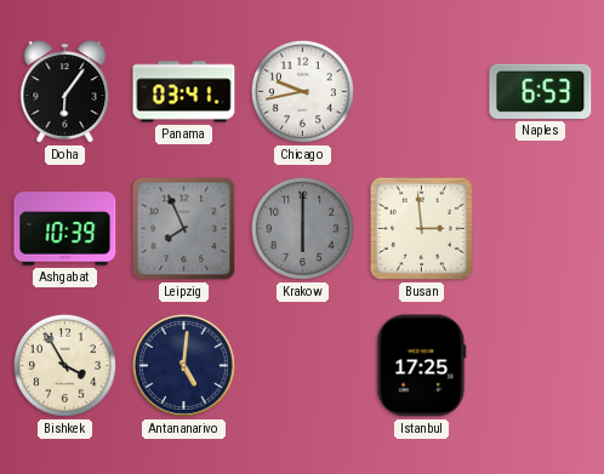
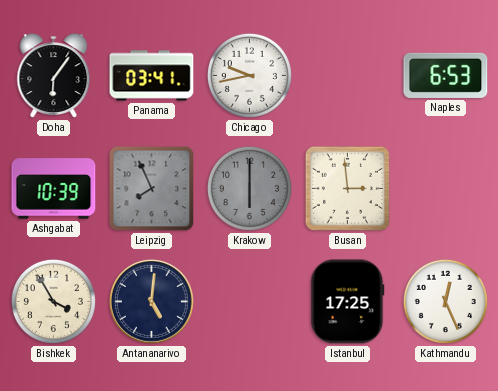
Kathmandu: none -> 12:26
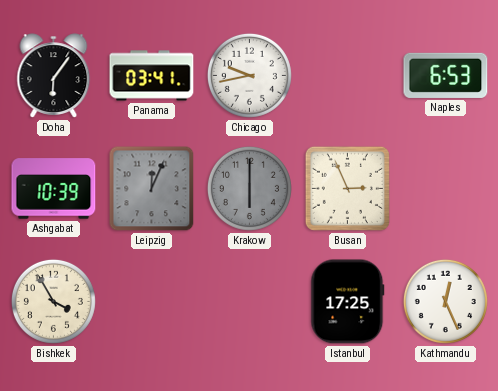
Leipzig: 7:56 -> 12:04
Busan: 2:59 -> 2:56
Antananarivo: 5:01 -> none
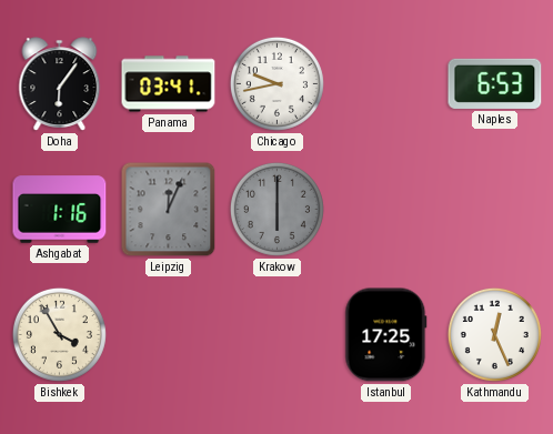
Ashgabat: 10:39 -> 1:16
Busan: 2:56 -> none
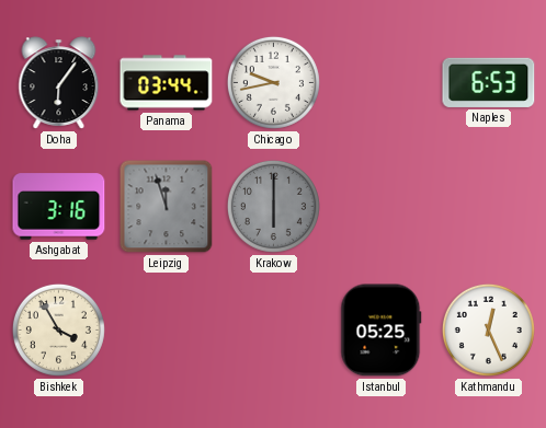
Panama: 03:41 -> 03:44
Ashgabat: 1:16 -> 3:16
Leipzig: 12:04 -> 11:57
Istanbul: 17:25 -> 05:25
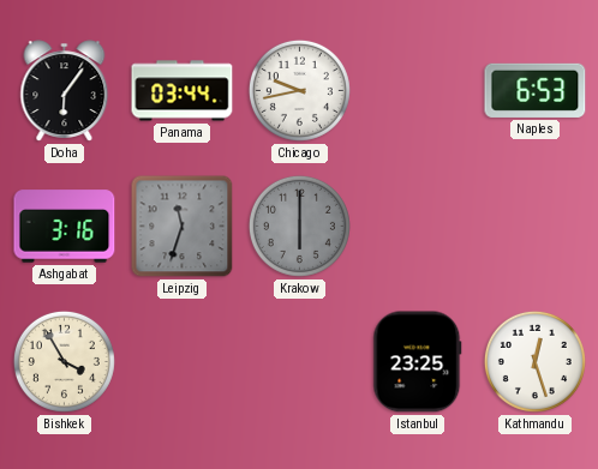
Leipzig: 11:57 -> 11:33
Istanbul: 05:25 -> 23:25
Kathmandu: 12:26 -> 12:27
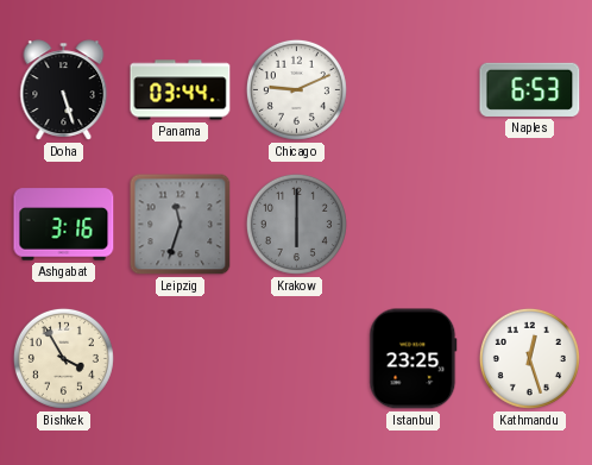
Doha: 6:06 -> 5:27
Chicago: 9:43 -> 9:11
